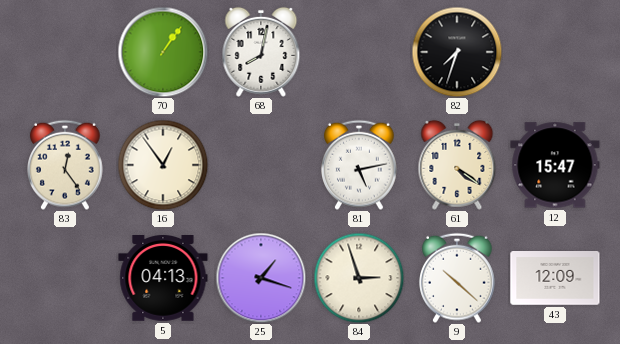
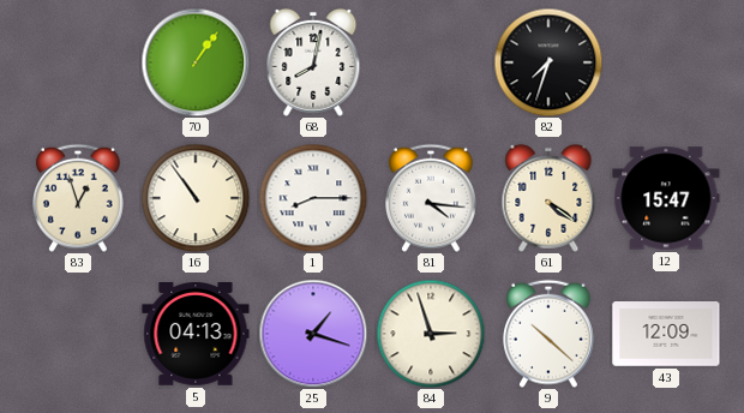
83: 12:24 -> 12:57
16: 12:54 -> 10:54
1: none -> 8:15
81: 5:13 -> 4:16
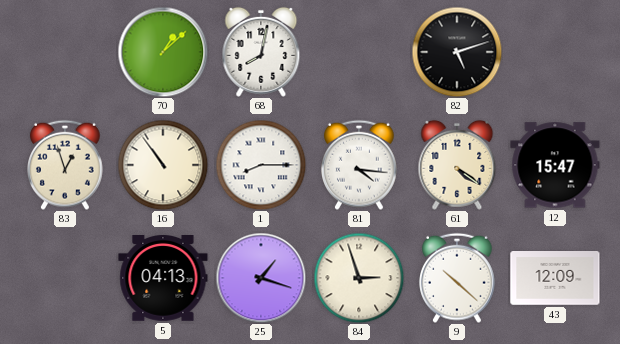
70: 1:06 -> 1:08
82: 7:33 -> 5:12
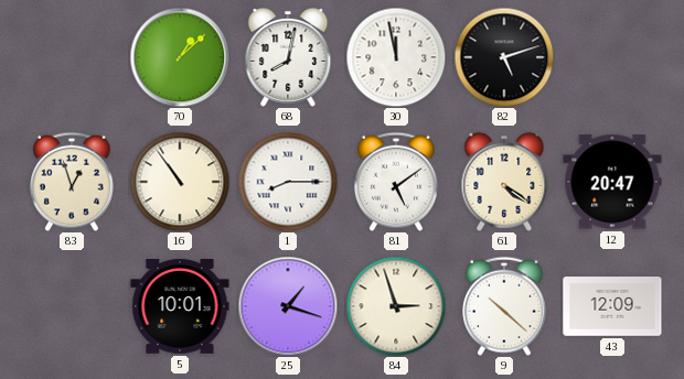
30: none -> 11:58
81: 4:16 -> 5:09
12: 15:47 -> 20:47
5: 04:13 -> 10:01
